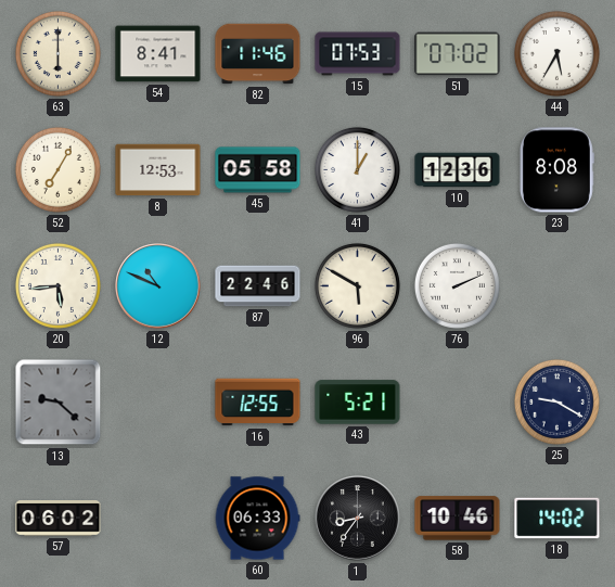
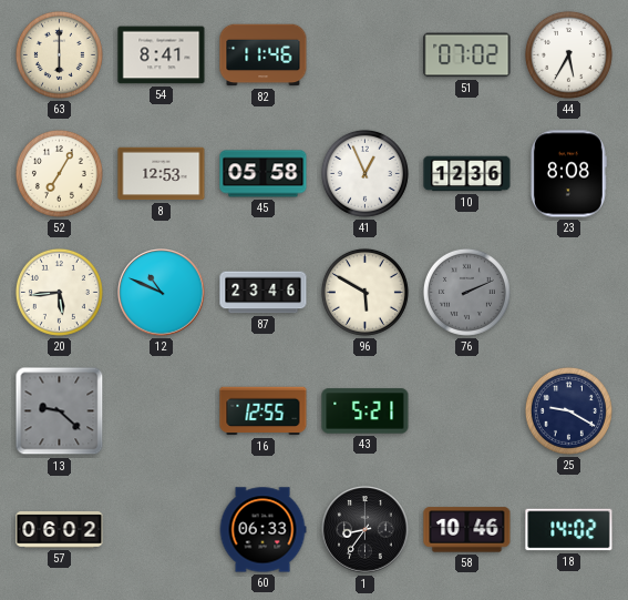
15: 07:53 -> none
41: 1:00 -> 12:56
87: 22:46 -> 23:46
76 dial: white -> grey
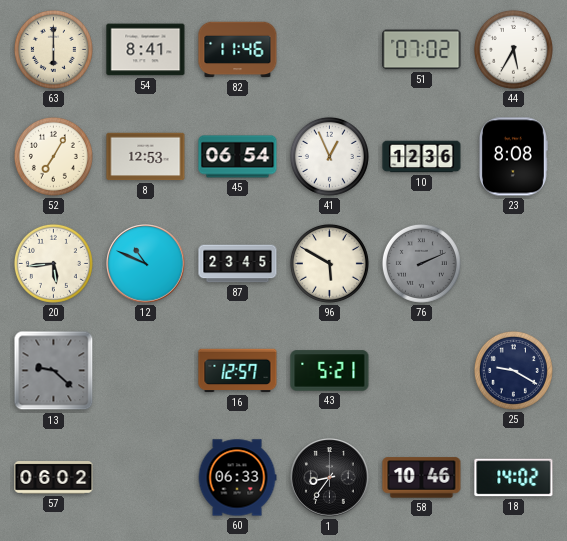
45: 05:58 -> 06:54
87: 23:46 -> 23:45
16: 12:55 -> 12:57
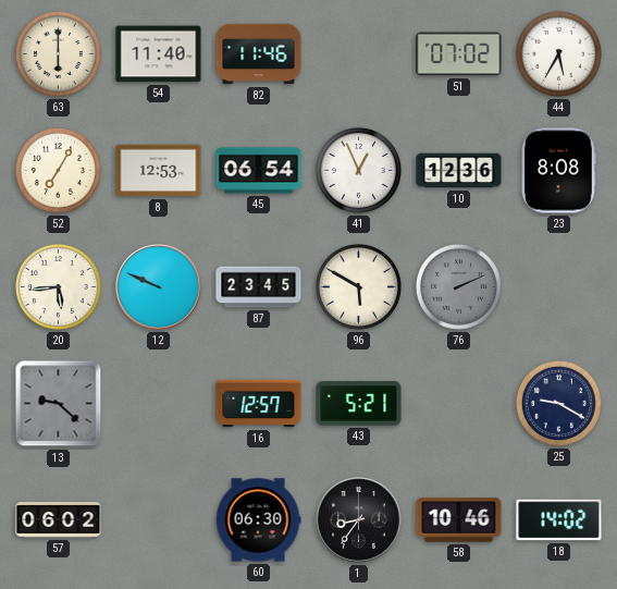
54: 8:41 -> 11:40
12: 10:49 -> 9:49
60: 06:33 -> 06:30
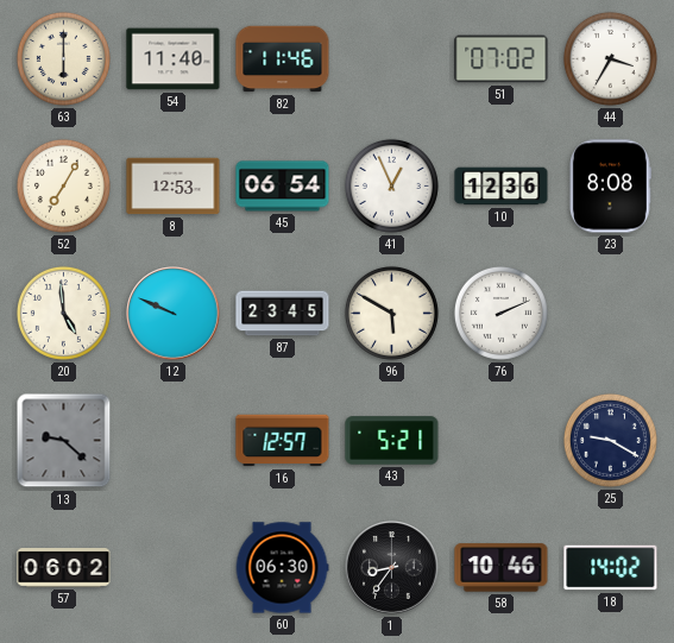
44: 5:35 -> 3:35
20: 5:44 -> 4:59
76 dial: grey -> white
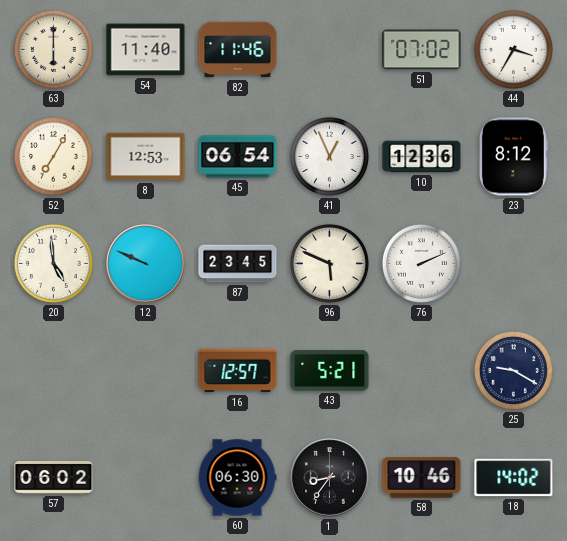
23: 8:08 -> 8:12
96: 5:50 -> 5:49
13: 9:22 -> none
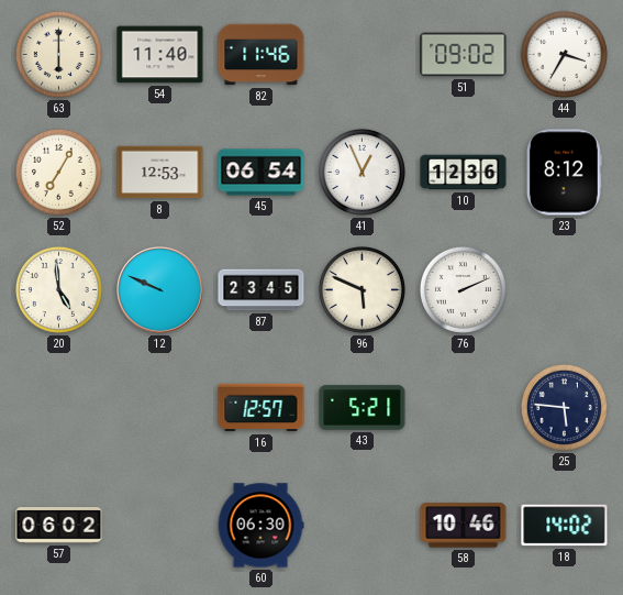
51: 07:02 -> 09:02
25: 9:20 -> 5:46
1: 8:36 -> none
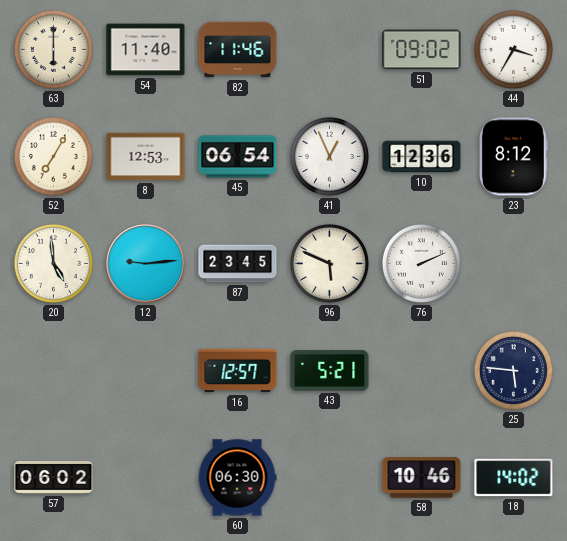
12: 9:49 -> 9:14
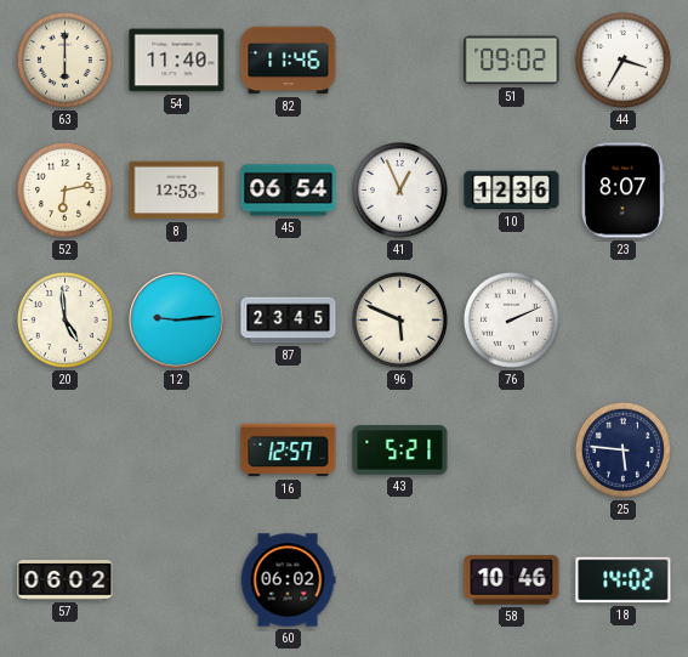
52: 7:05 -> 6:13
23: 8:12 -> 8:07
60: 06:30 -> 06:02
